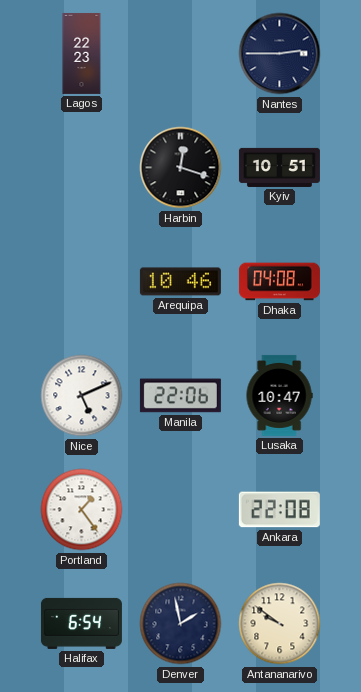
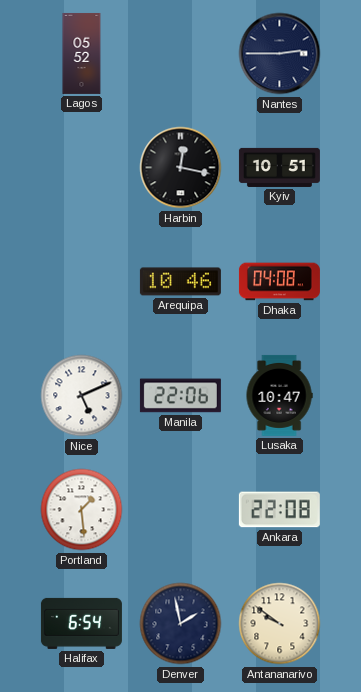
Lagos: 22:23 -> 05:52
Harbin: 12:18 -> 12:17
Portland: 1:24 -> 1:29
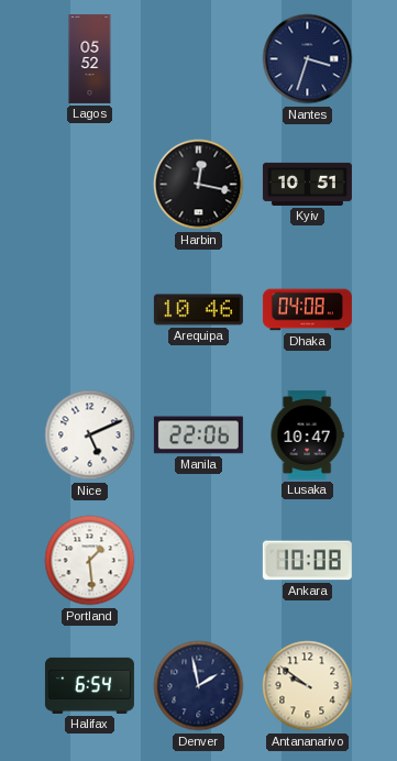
Nantes: 2:45 -> 3:33
Ankara: 22:08 -> 10:08
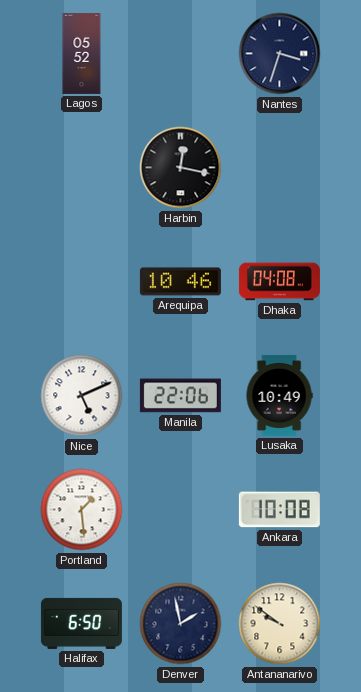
Kyiv: 10:51 -> none
Lusaka: 10:47 -> 10:49
Halifax: 6:54 -> 6:50
